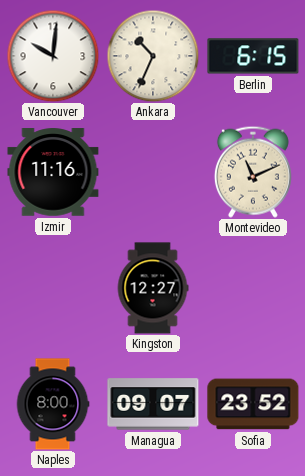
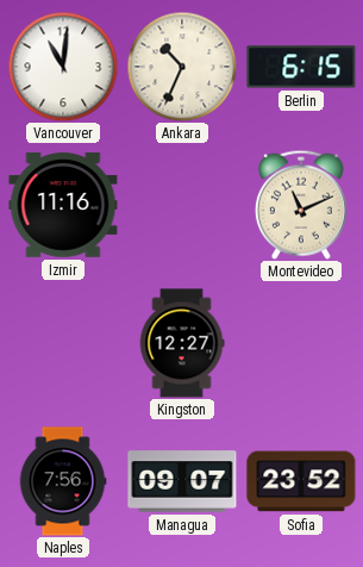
Vancouver: 10:01 -> 11:01
Naples: 8:00 -> 7:56
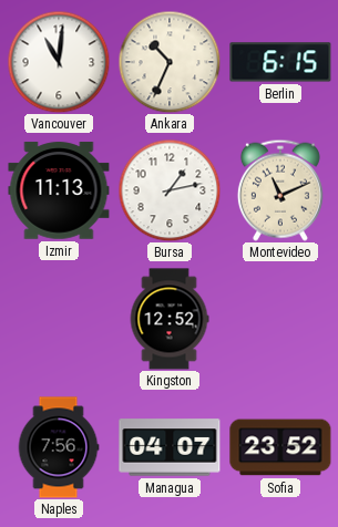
Izmir: 11:16 -> 11:13
Bursa: none -> 1:13
Kingston: 12:27 -> 12:52
Managua: 09:07 -> 04:07
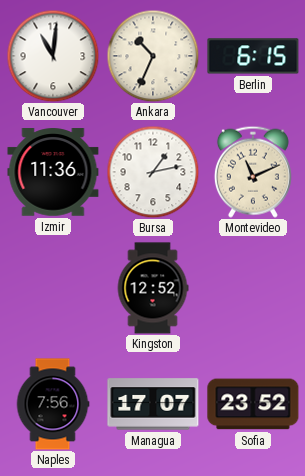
Izmir: 11:13 -> 11:36
Managua: 04:07 -> 17:07
